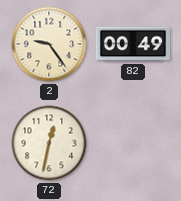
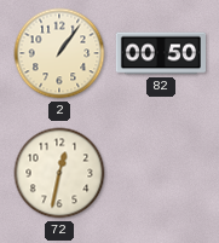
2: 9:24 -> 1:06
82: 00:49 -> 00:50
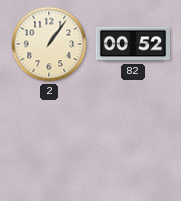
82: 00:50 -> 00:52
72: 12:32 -> none
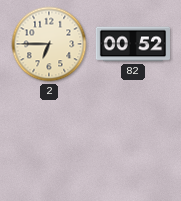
2: 1:06 -> 6:45
